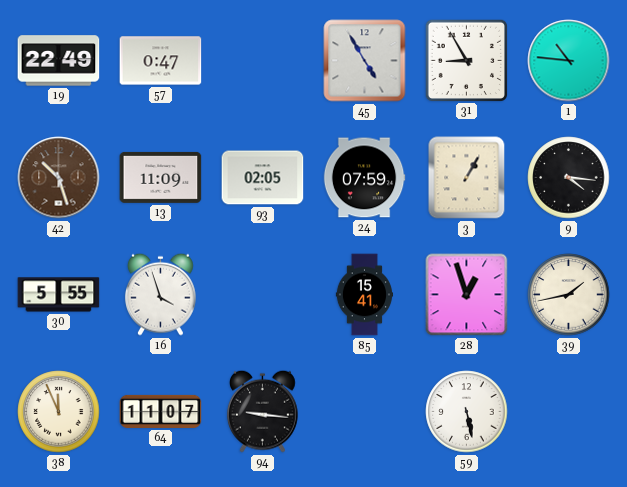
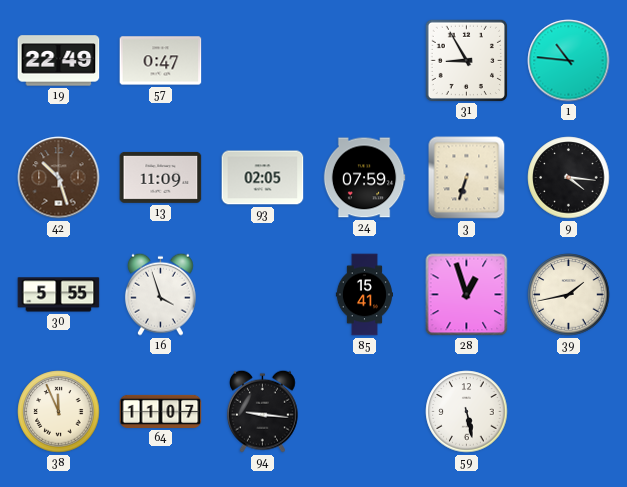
45: 4:55 -> none
3: 1:05 -> 6:33
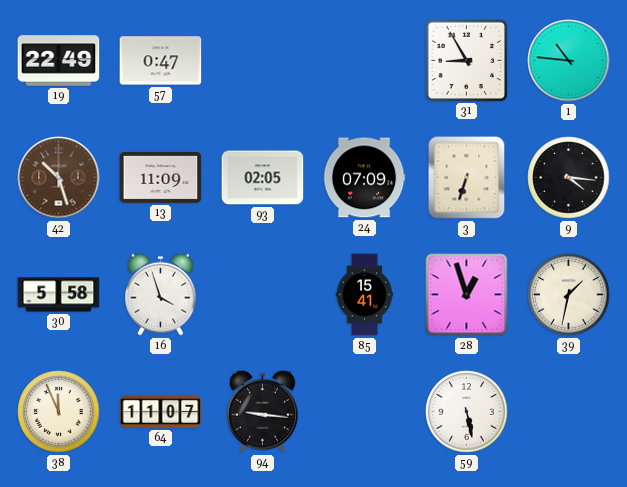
24: 07:59 -> 07:09
30: 5:55 -> 5:58
39: 1:43 -> 1:32
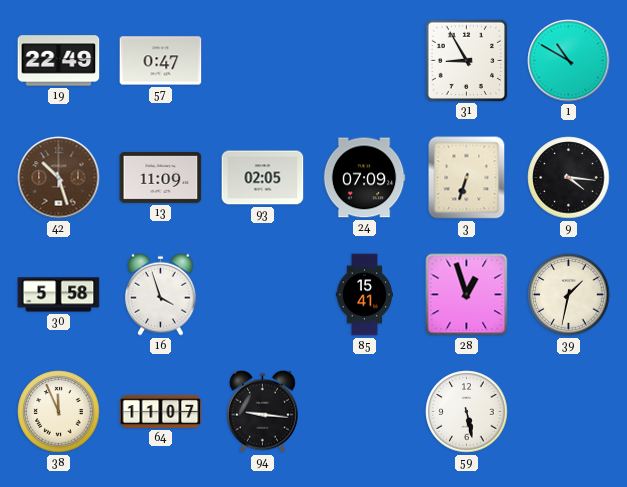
1: 10:46 -> 10:50
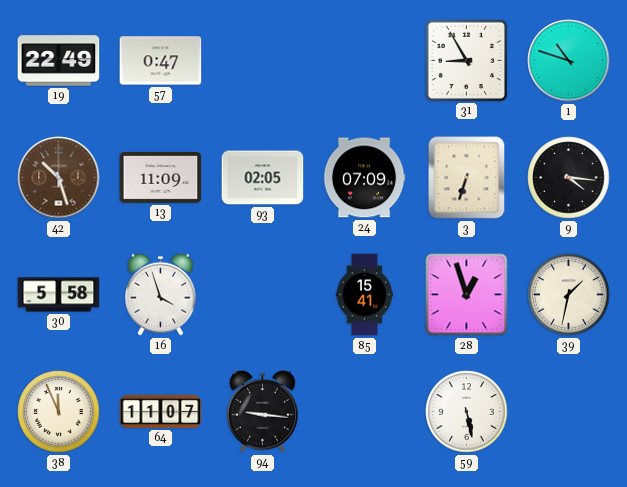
1: 10:50 -> 10:48
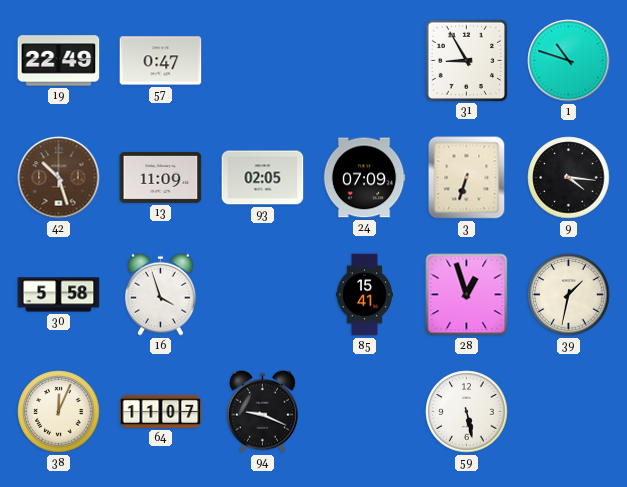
38: 11:56 -> 12:04
94: 9:16 -> 9:19
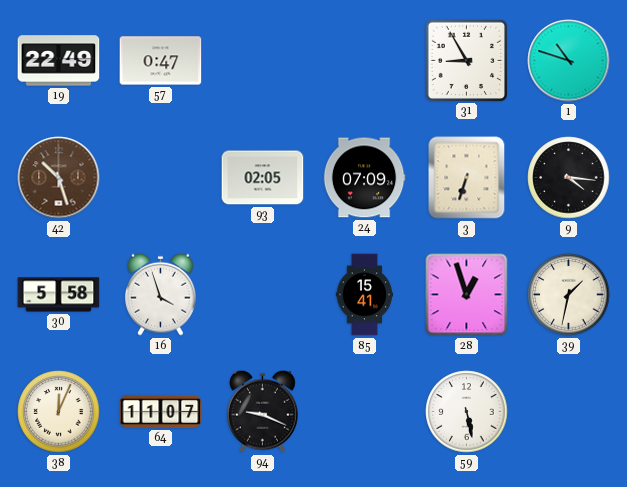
13: 11:09 -> none
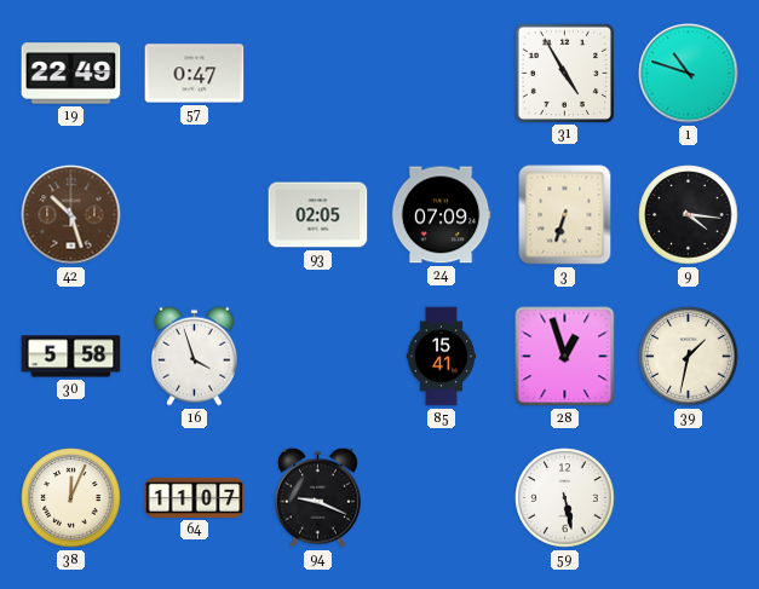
31: 8:55 -> 4:55
